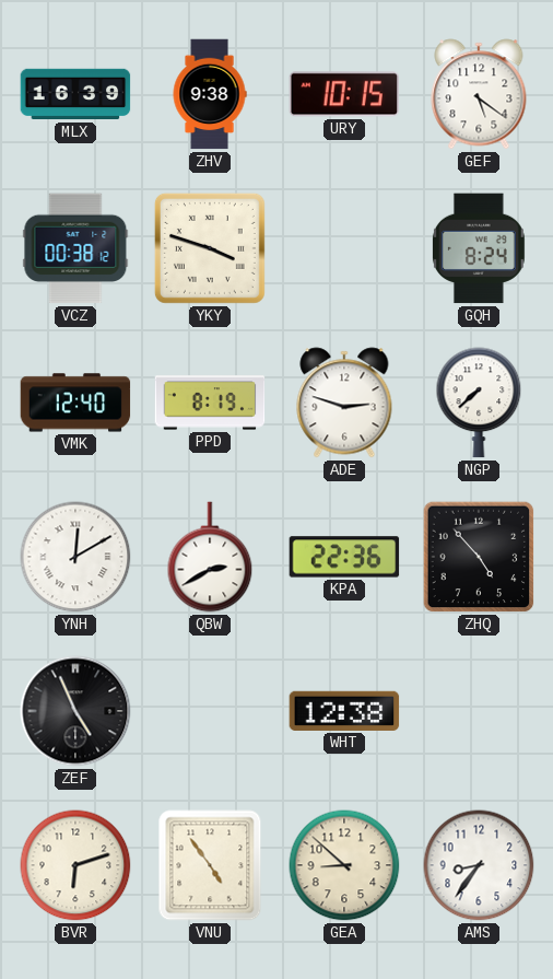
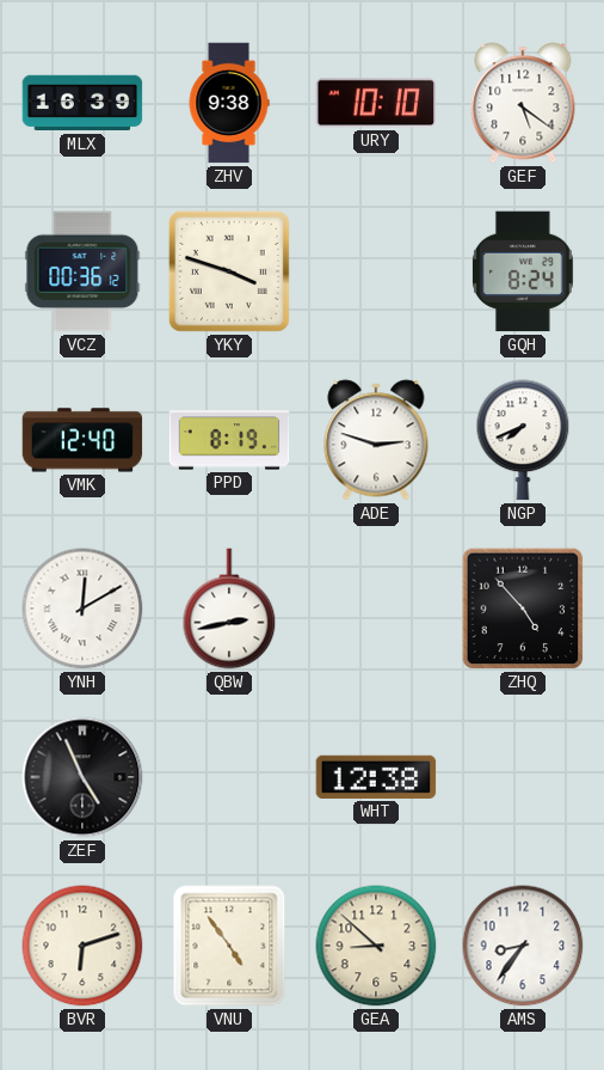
URY: 10:15 -> 10:10
VCZ: 00:38 -> 00:36
NGP: 7:38 -> 7:41
QBW: 2:40 -> 2:43
KPA: 22:36 -> none
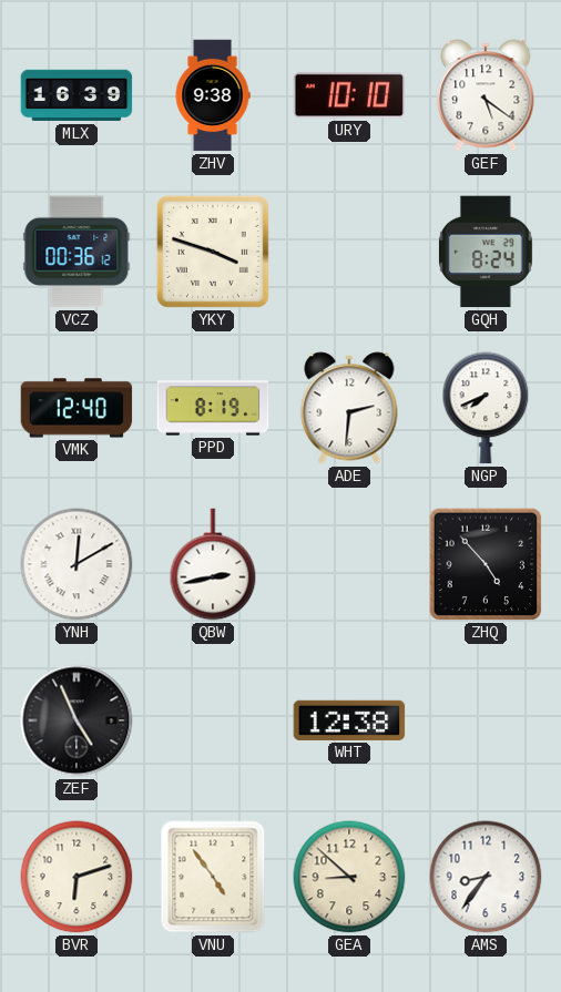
ADE: 2:48 -> 2:31
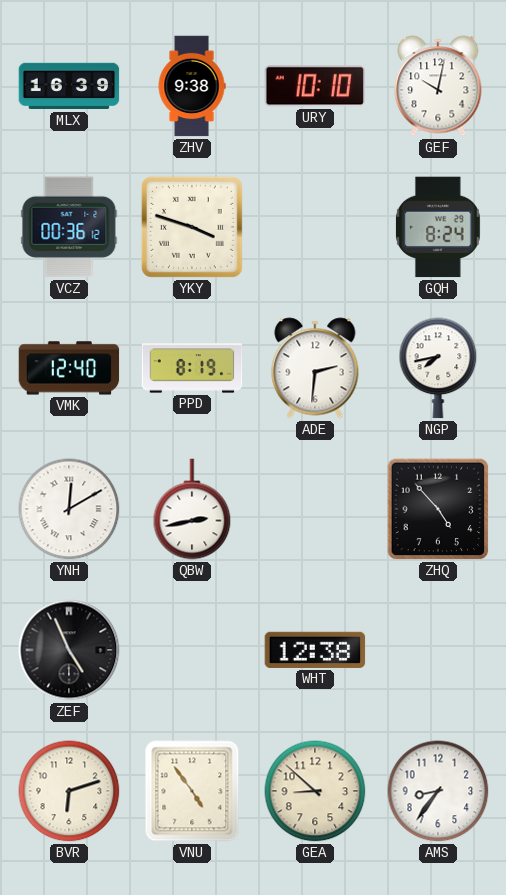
GEF: 5:21 -> 10:02
NGP: 7:41 -> 7:43
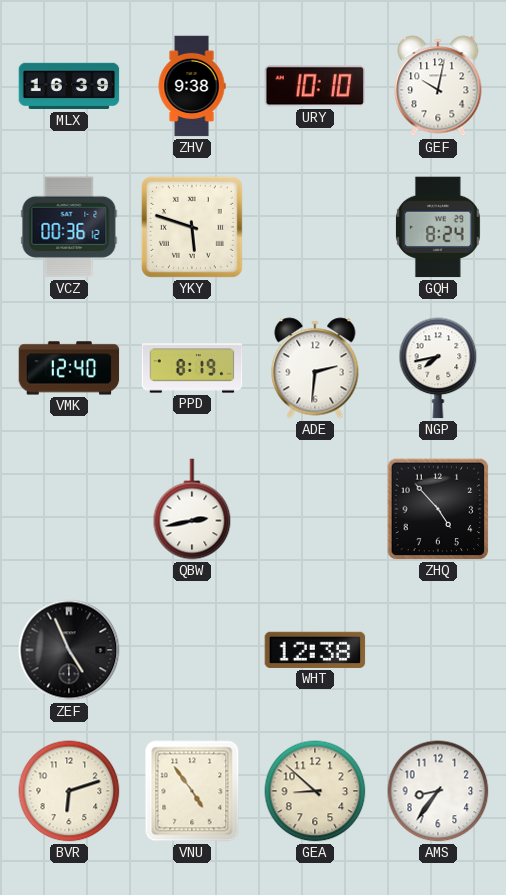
YKY: 3:48 -> 5:48
YNH: 12:10 -> none
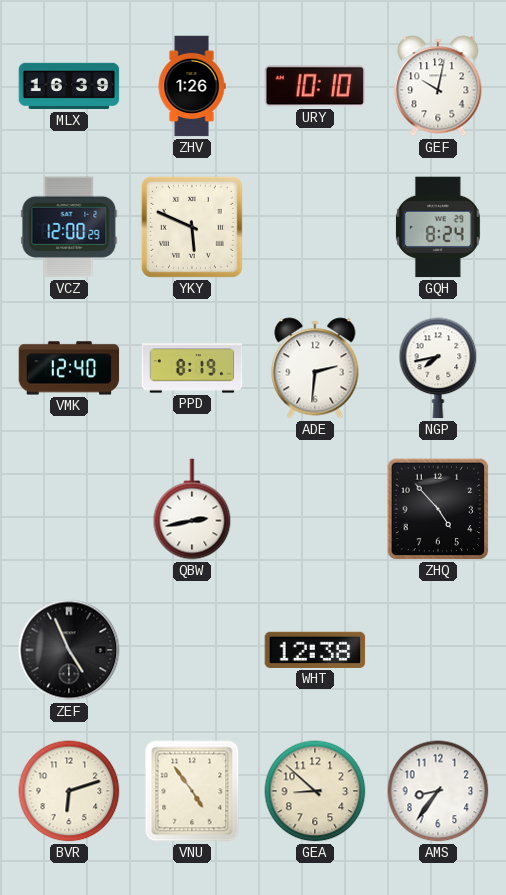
ZHV: 9:38 -> 1:26
VCZ: 00:36 -> 12:00
YKY: 5:48 -> 5:49
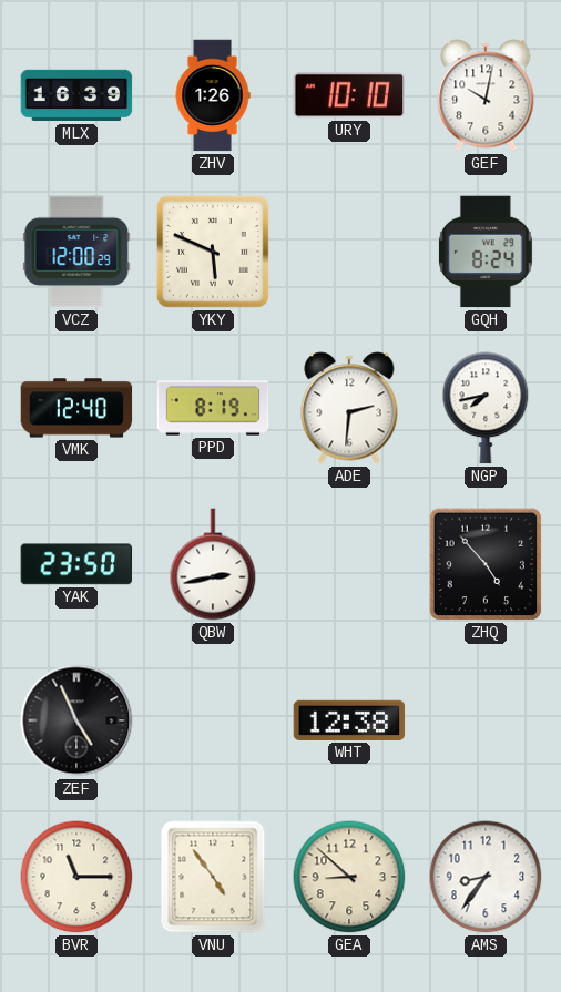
YAK: none -> 23:50
BVR: 6:12 -> 11:15
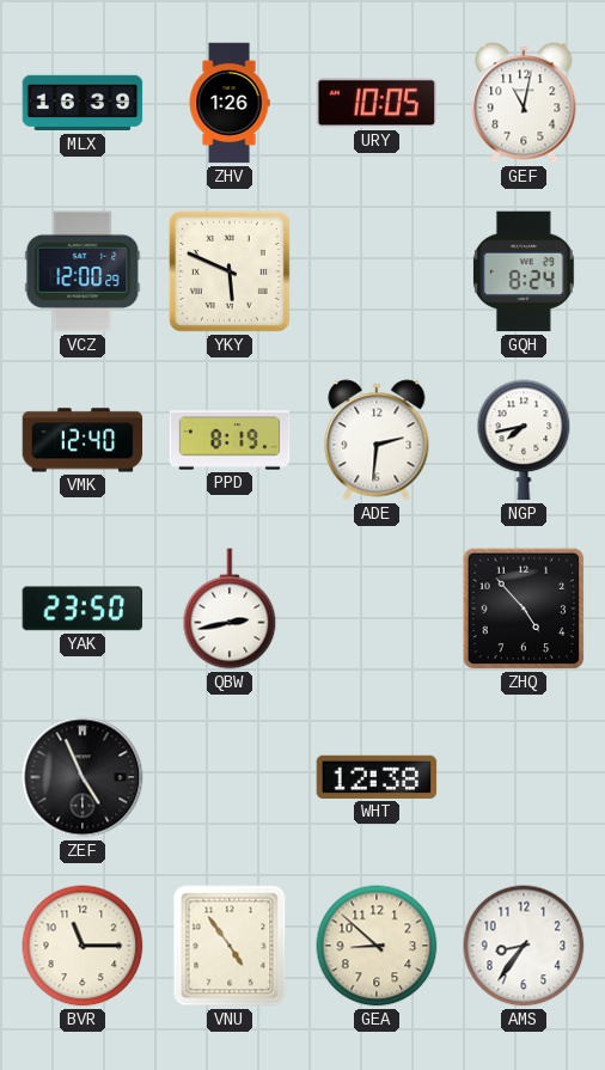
URY: 10:10 -> 10:05
GEF: 10:02 -> 11:02
